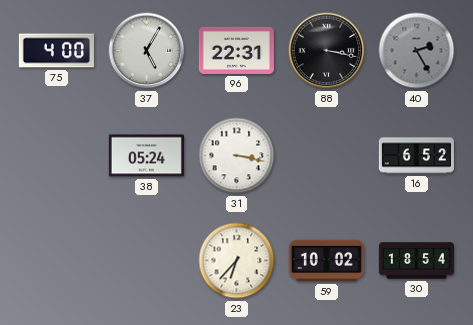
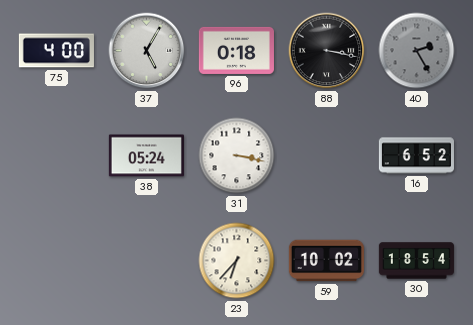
96: 22:31 -> 0:18
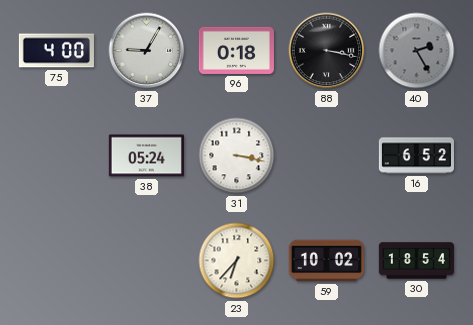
37: 5:05 -> 9:05
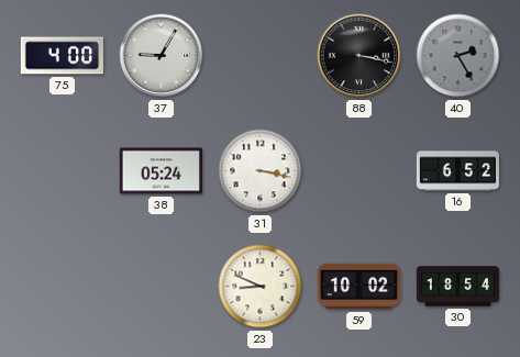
96: 0:18 -> none
23: 6:37 -> 8:49
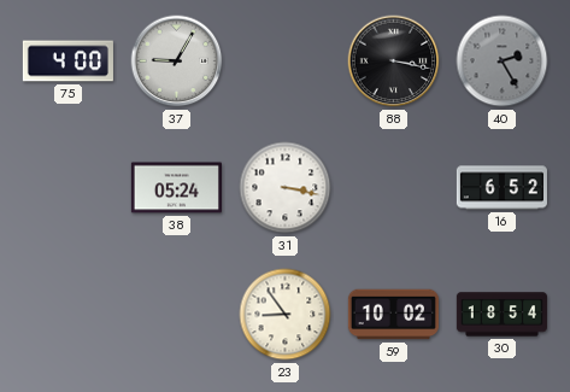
23: 8:49 -> 8:54
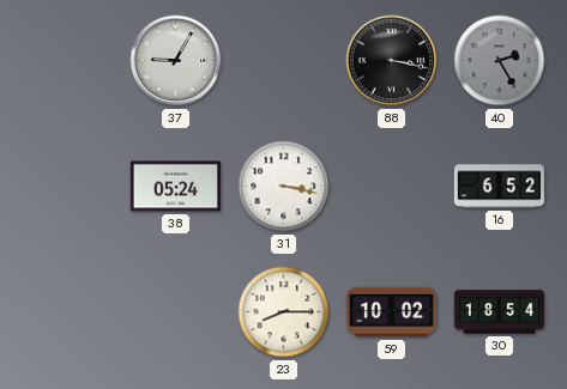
75: 4:00 -> none
23: 8:54 -> 8:15
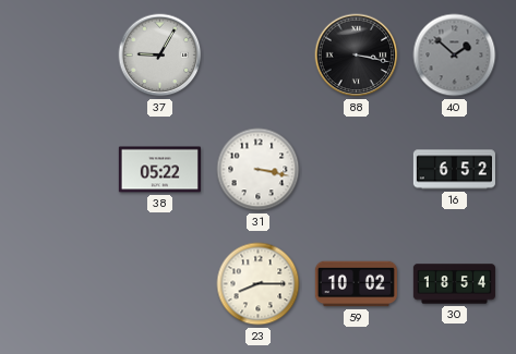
40: 2:25 -> 1:52
38: 05:24 -> 05:22
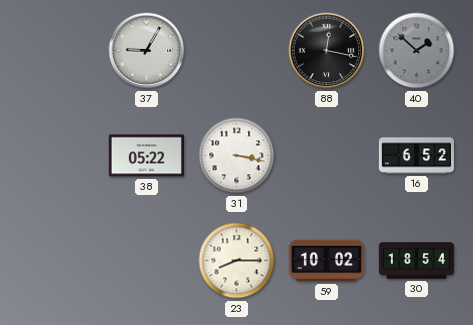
88: 3:17 -> 12:17
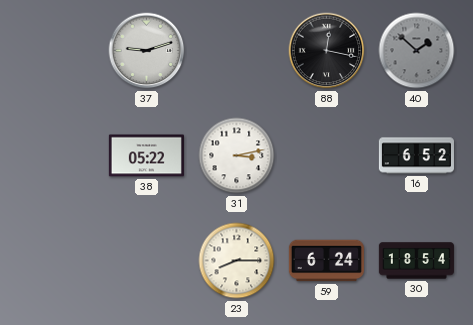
37: 9:05 -> 9:12
31: 3:17 -> 3:13
59: 10:02 -> 6:24
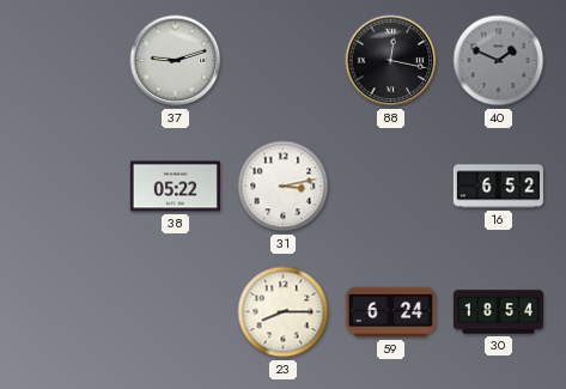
40: 1:52 -> 1:49
